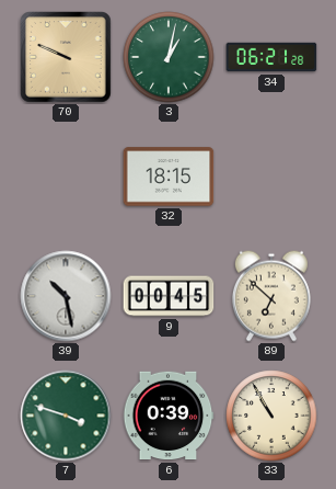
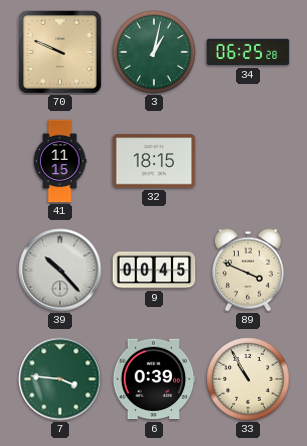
34: 06:21 -> 06:25
41: none -> 11:15
39: 10:28 -> 10:23
89: 6:52 -> 3:49
7: 3:48 -> 3:46
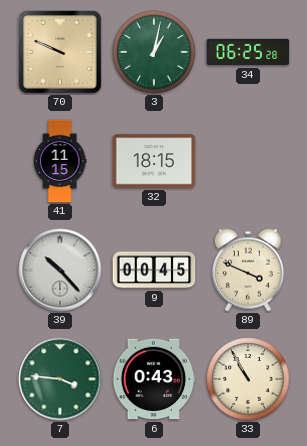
6: 0:39 -> 0:43
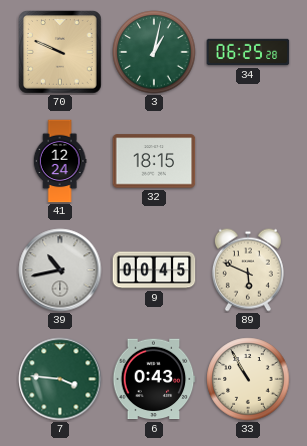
41: 11:15 -> 12:24
39: 10:23 -> 10:43
89: 3:49 -> 5:49
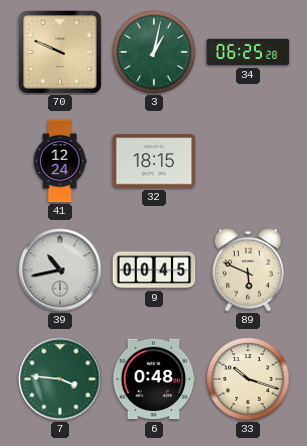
6: 0:43 -> 0:48
33: 10:55 -> 10:18
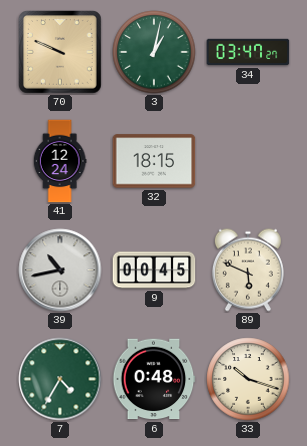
34: 06:25 -> 03:47
7: 3:46 -> 4:35
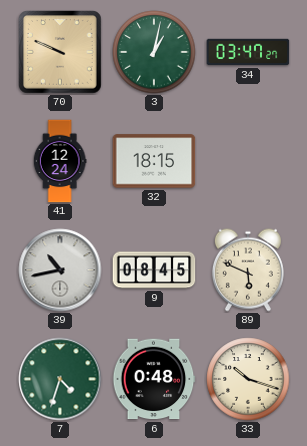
9: 00:45 -> 08:45
7: 4:35 -> 4:33
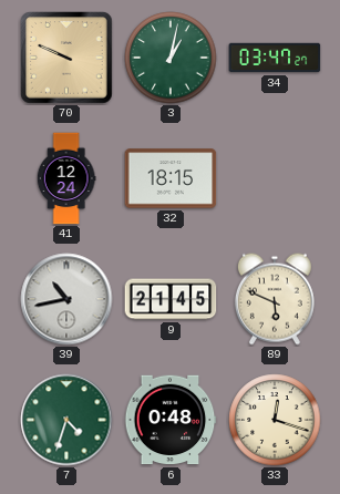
9: 08:45 -> 21:45
33: 10:18 -> 12:18
